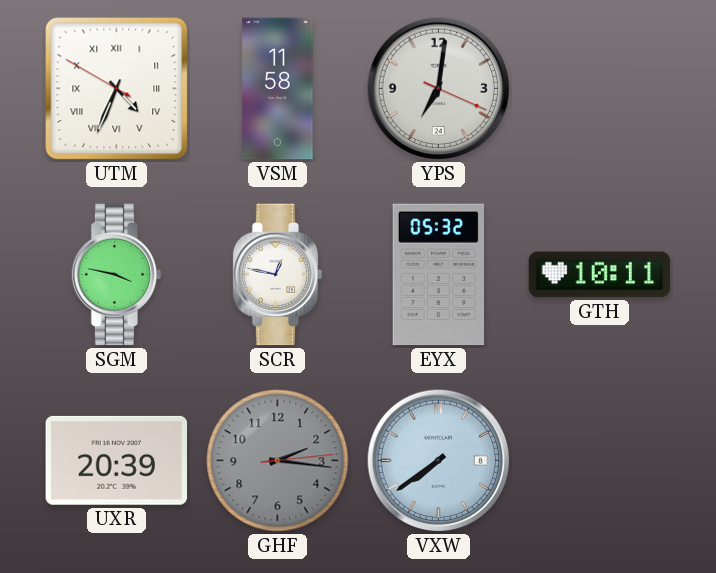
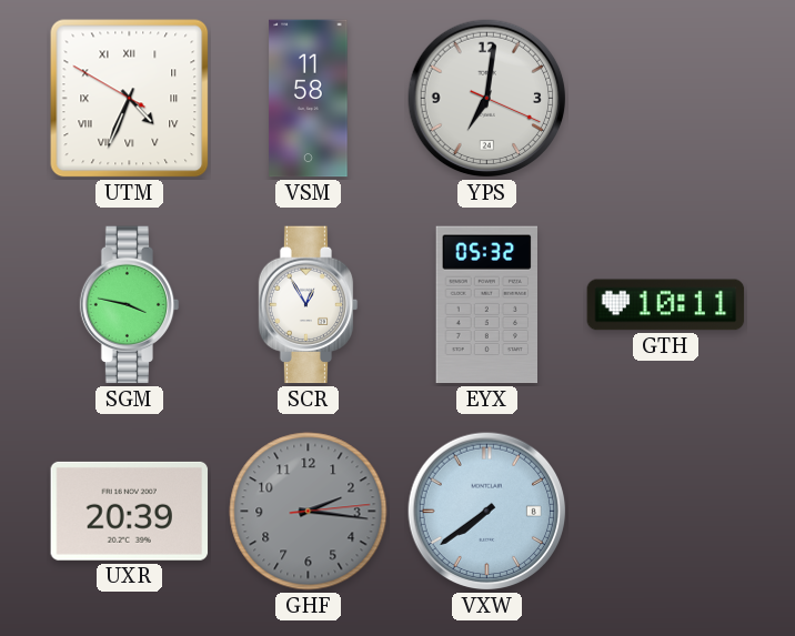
SCR: 12:47 -> 12:55
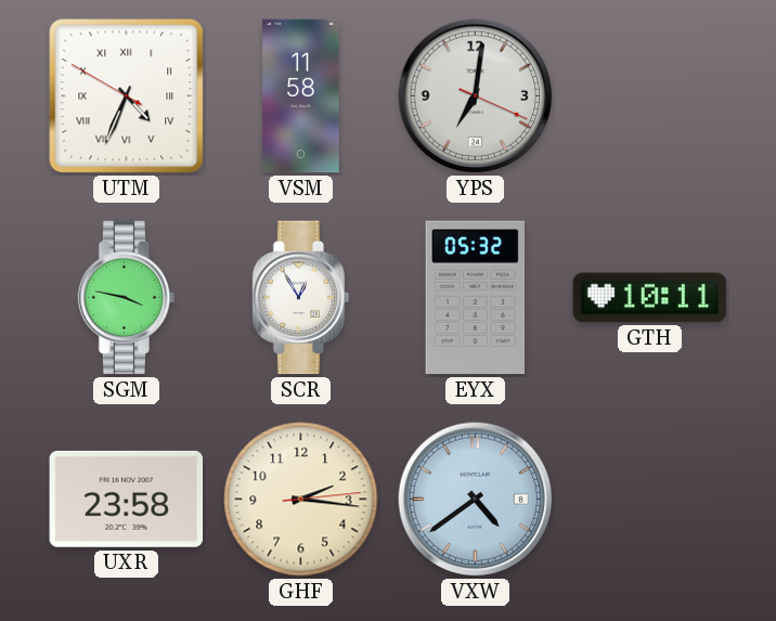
UXR: 20:39 -> 23:58
GHF dial: grey -> cream
VXW: 7:39 -> 4:39
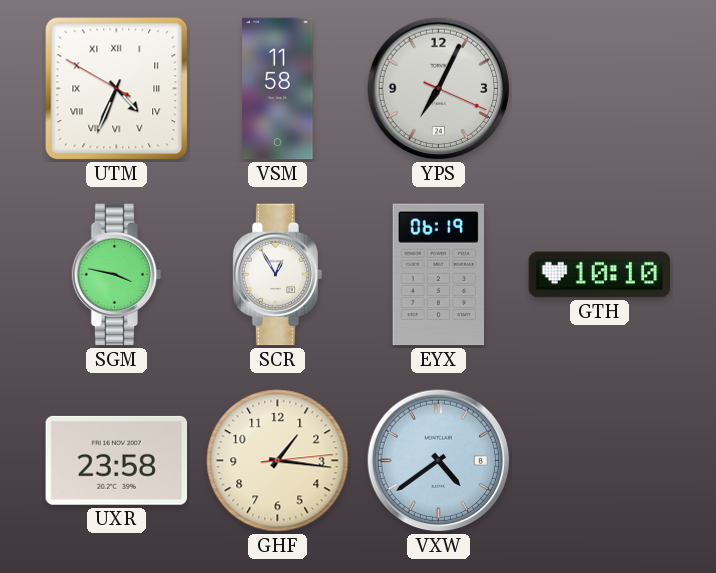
YPS: 7:01 -> 7:04
EYX: 05:32 -> 06:19
GTH: 10:11 -> 10:10
GHF: 2:16 -> 1:16
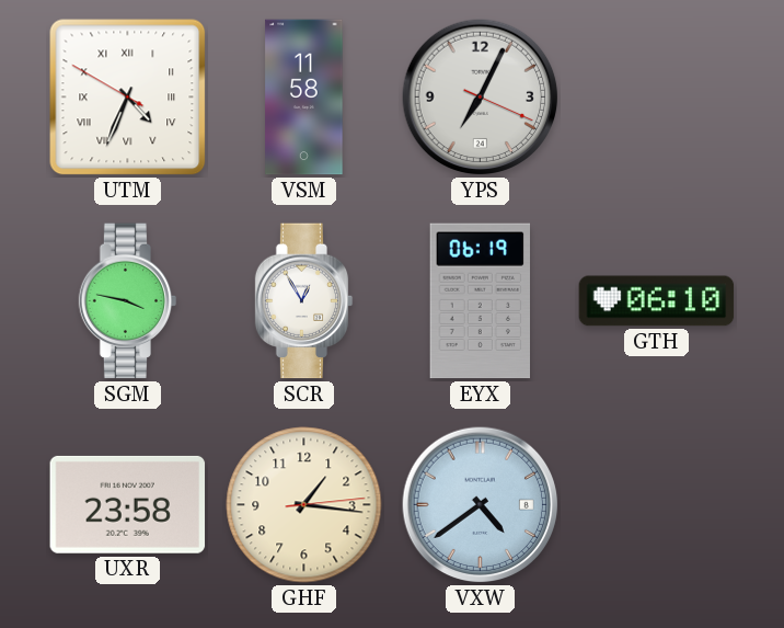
GTH: 10:10 -> 06:10
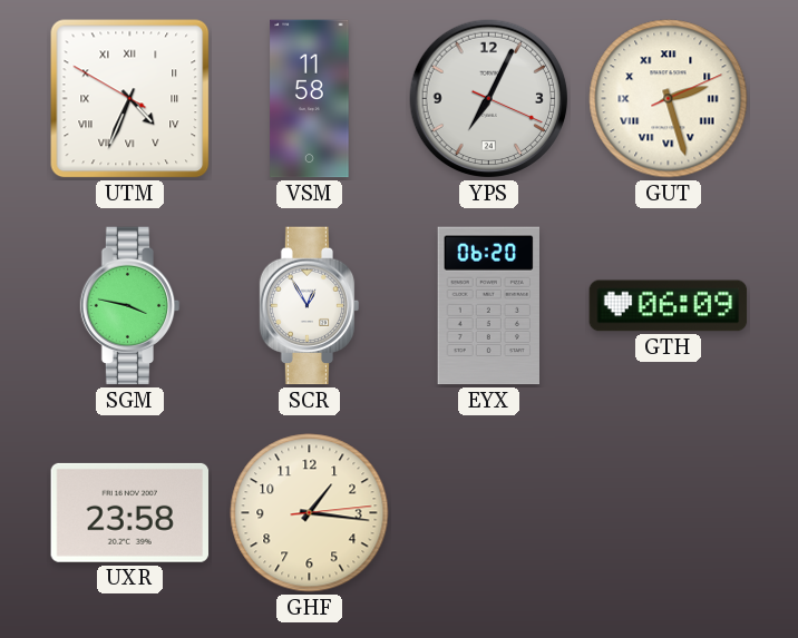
GUT: none -> 2:27
EYX: 06:19 -> 06:20
GTH: 06:10 -> 06:09
VXW: 4:39 -> none
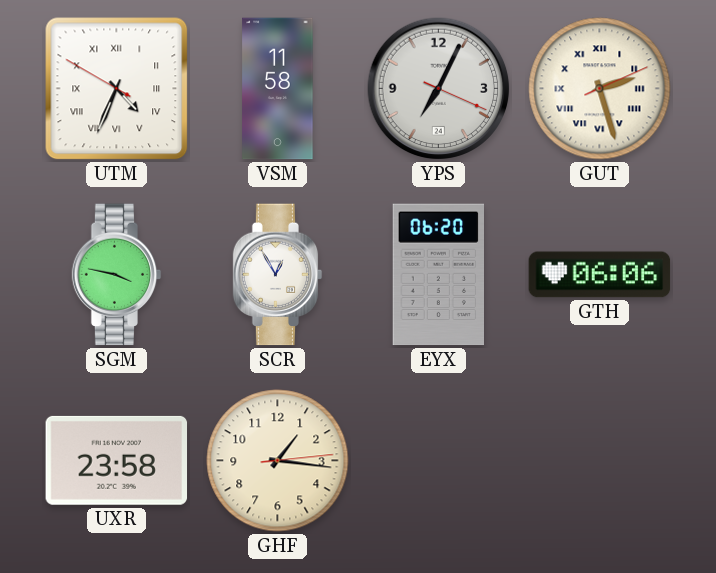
GTH: 06:09 -> 06:06
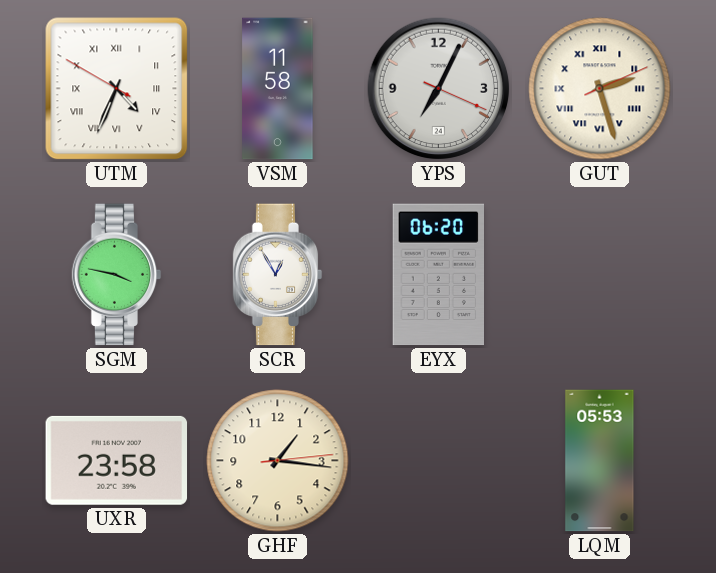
GTH: 06:06 -> none
LQM: none -> 05:53
